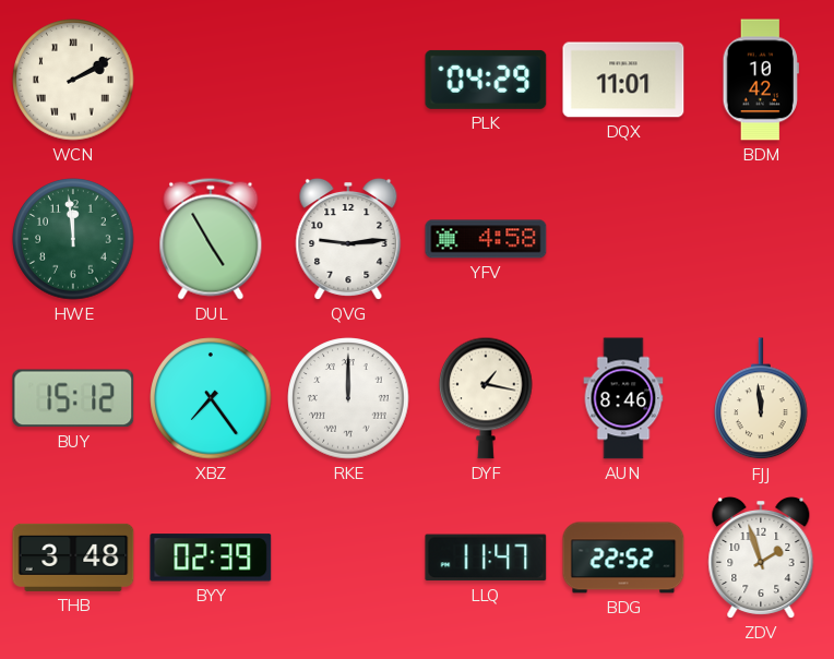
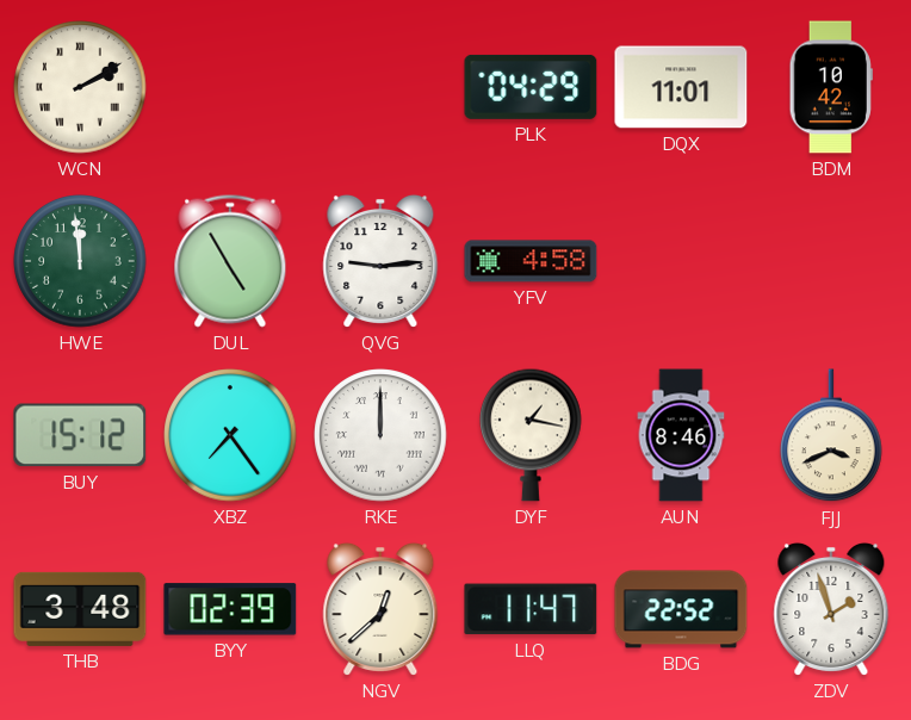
FJJ: 11:59 -> 3:41
NGV: none -> 12:38
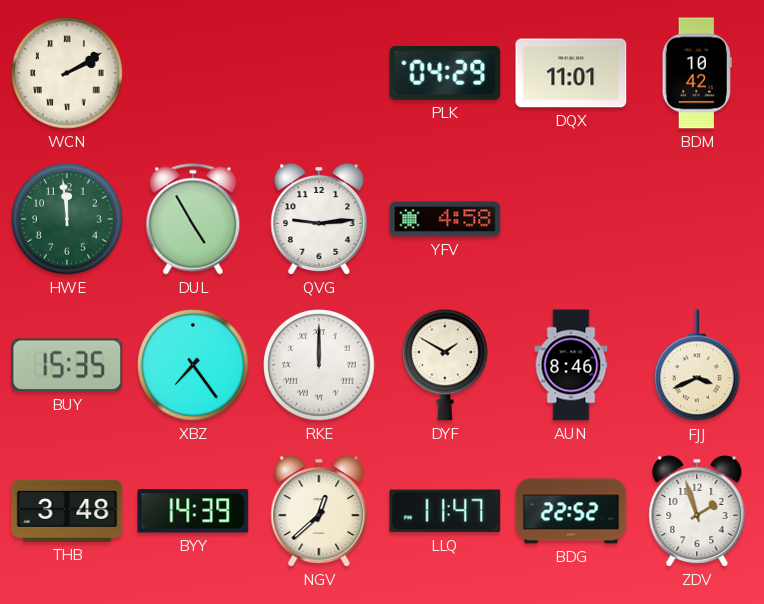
BUY: 15:12 -> 15:35
DYF: 1:17 -> 1:50
BYY: 02:39 -> 14:39
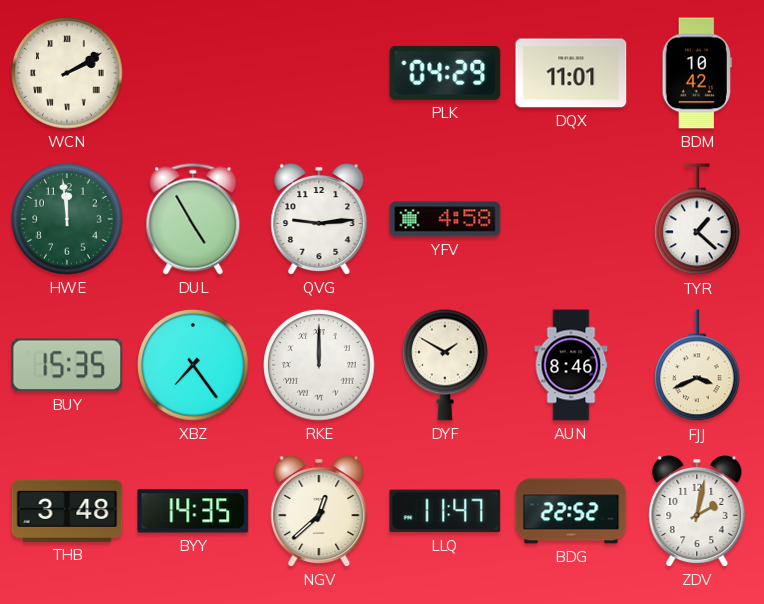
TYR: none -> 1:22
BYY: 14:39 -> 14:35
ZDV: 1:57 -> 2:02
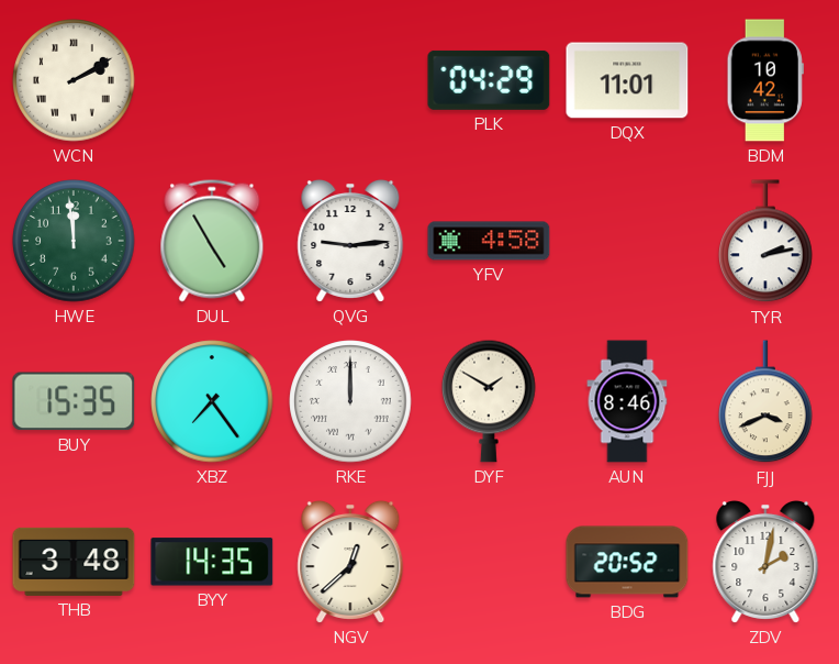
TYR: 1:22 -> 2:13
LLQ: 11:47 -> none
BDG: 22:52 -> 20:52
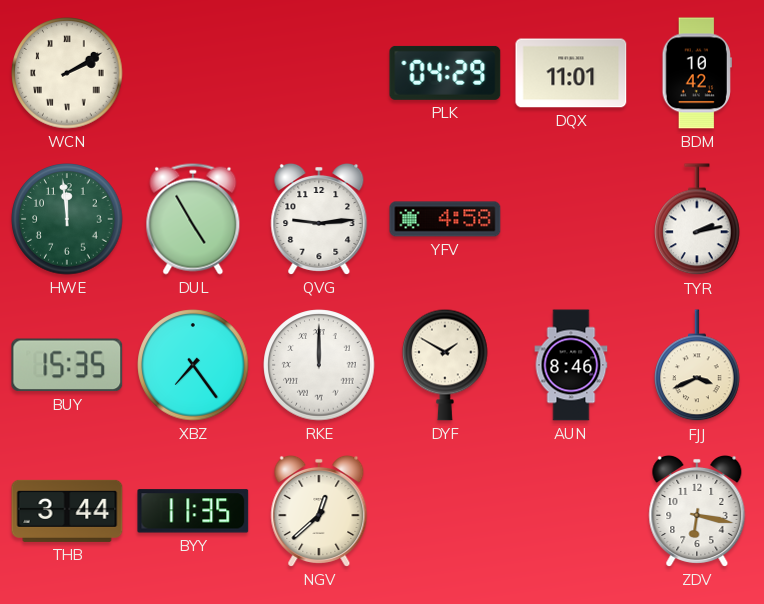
THB: 3:48 -> 3:44
BYY: 14:35 -> 11:35
BDG: 20:52 -> none
ZDV: 2:02 -> 6:17
